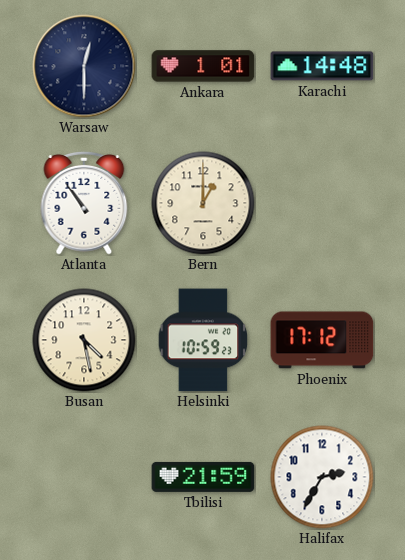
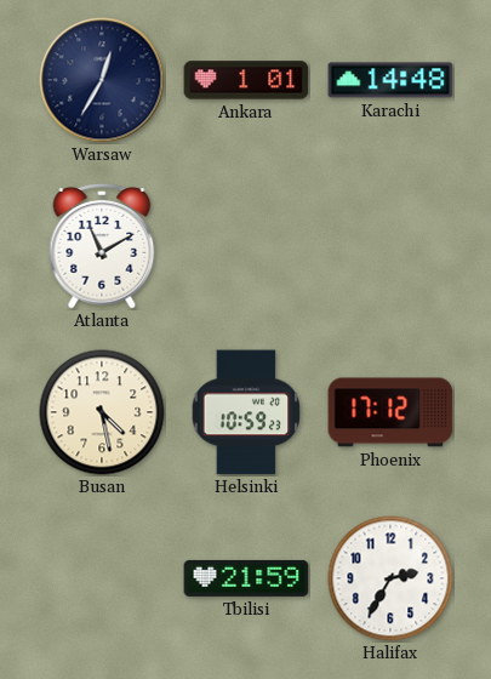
Warsaw: 12:30 -> 12:35
Atlanta: 10:54 -> 11:10
Bern: 1:00 -> none
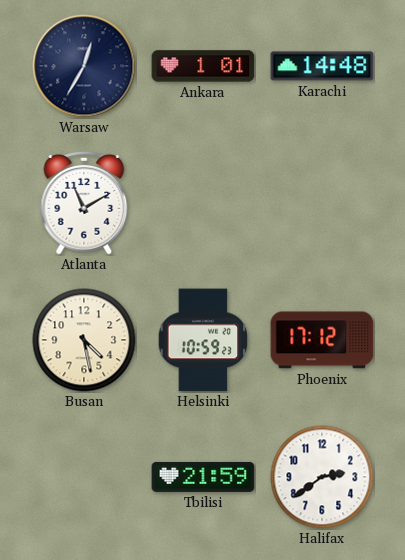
Halifax: 2:35 -> 2:39
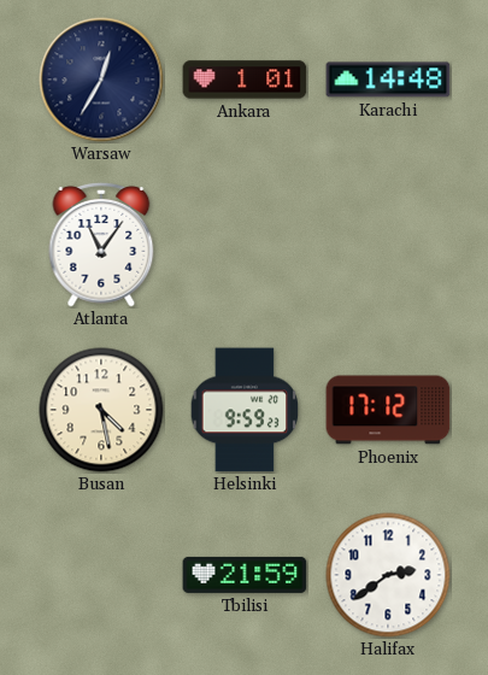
Atlanta: 11:10 -> 11:06
Helsinki: 10:59 -> 9:59
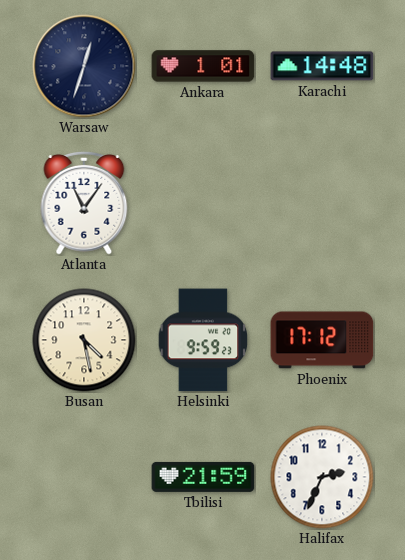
Warsaw: 12:35 -> 12:33
Halifax: 2:39 -> 2:34
